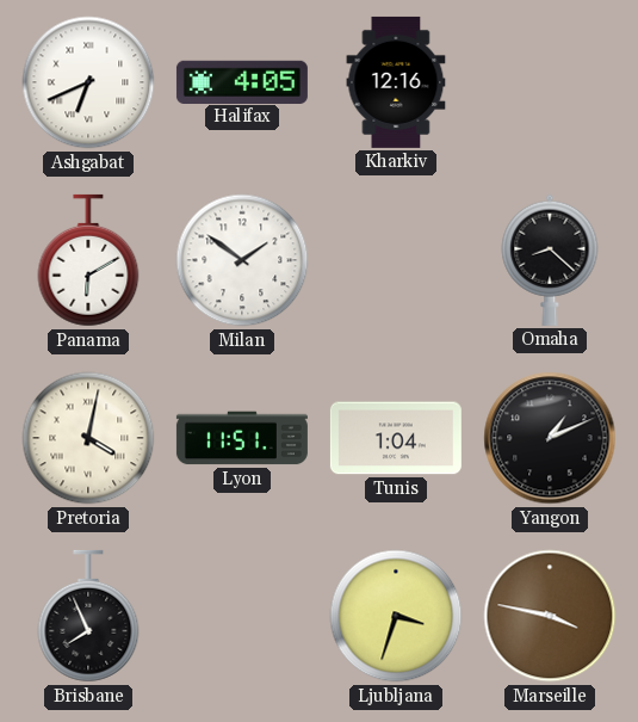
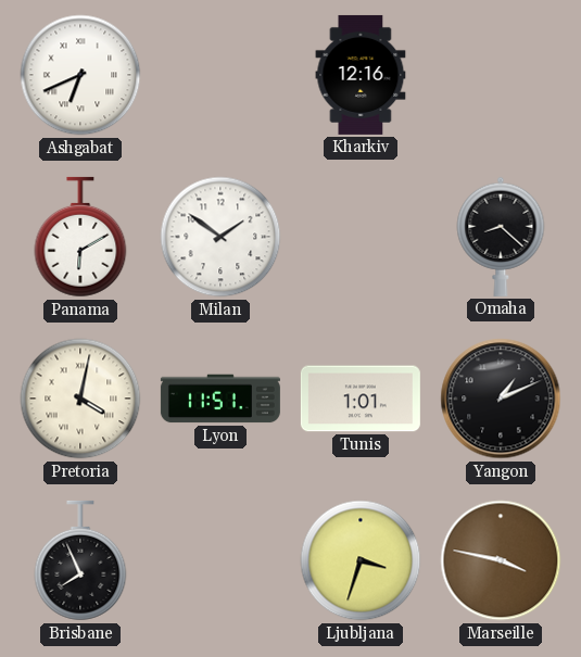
Halifax: 4:05 -> none
Tunis: 1:04 -> 1:01
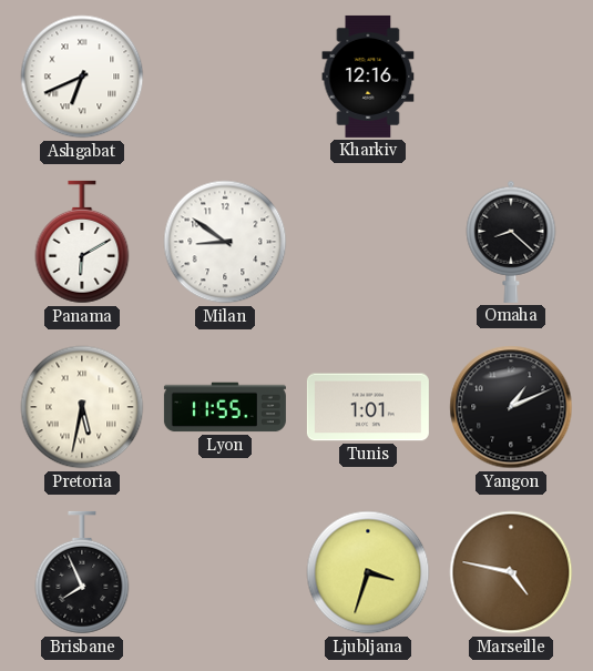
Milan: 1:51 -> 8:51
Pretoria: 4:02 -> 5:32
Lyon: 11:51 -> 11:55
Marseille: 3:47 -> 4:47
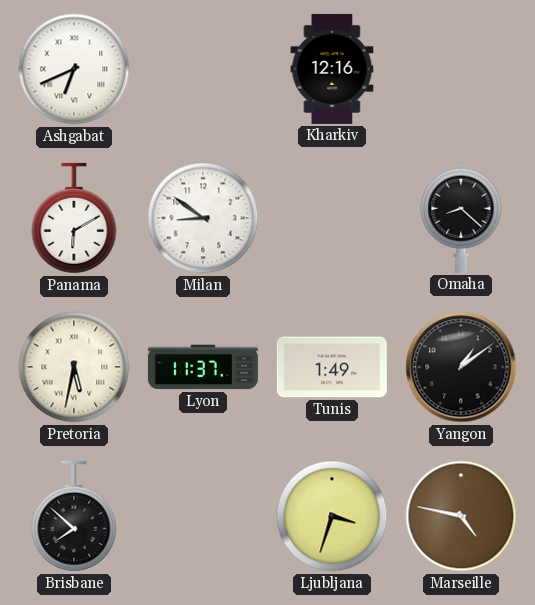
Lyon: 11:55 -> 11:37
Tunis: 1:01 -> 1:49
Yangon: 1:11 -> 1:09
Brisbane: 7:56 -> 7:52
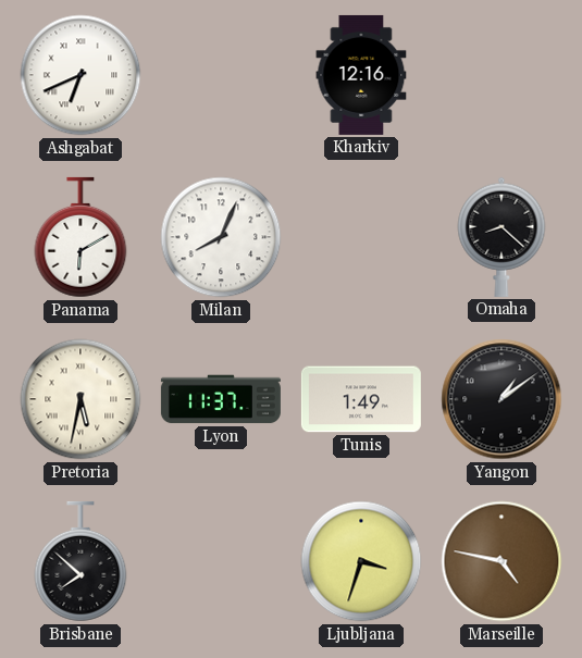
Milan: 8:51 -> 8:04
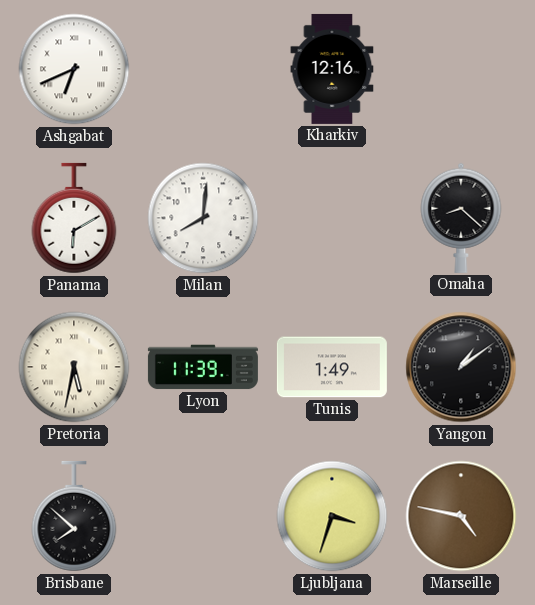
Milan: 8:04 -> 8:01
Lyon: 11:37 -> 11:39
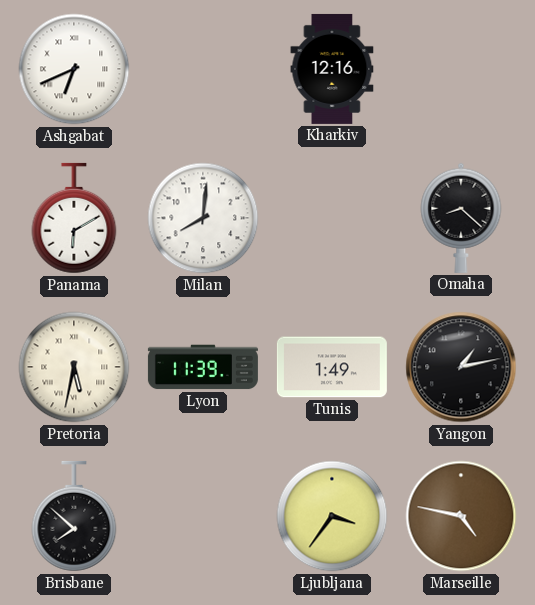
Yangon: 1:09 -> 1:13
Ljubljana: 3:33 -> 3:36
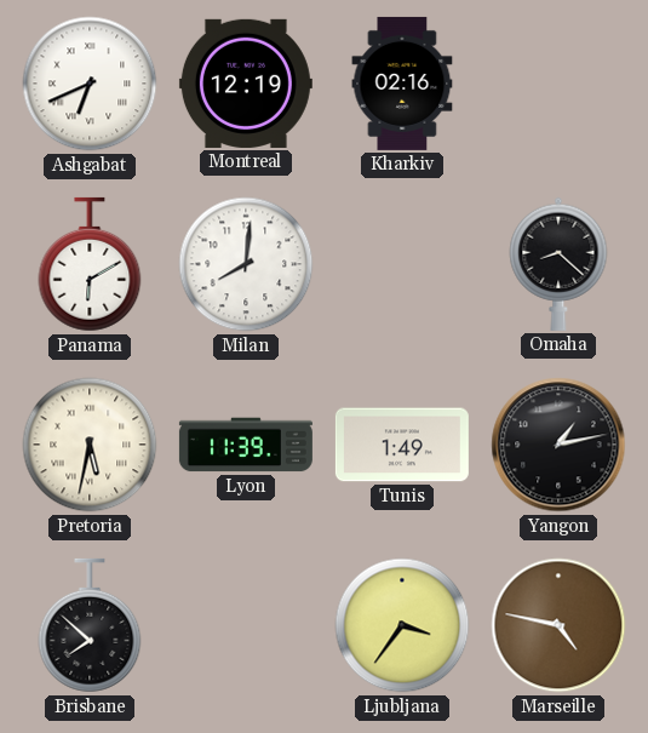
Montreal: none -> 12:19
Kharkiv: 12:16 -> 02:16
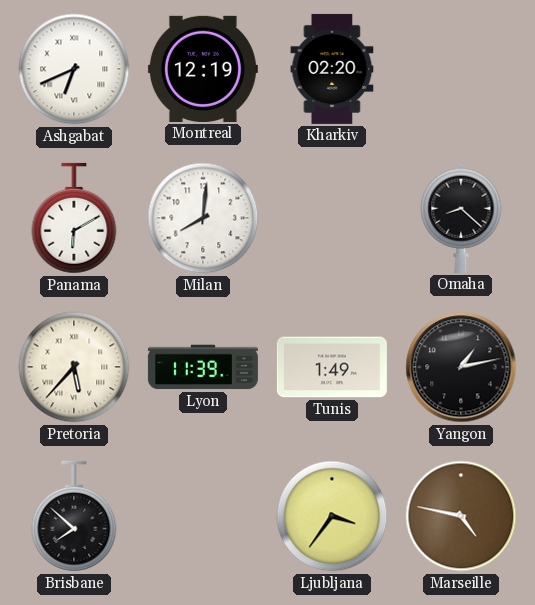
Kharkiv: 02:16 -> 02:20
Pretoria: 5:32 -> 5:37
